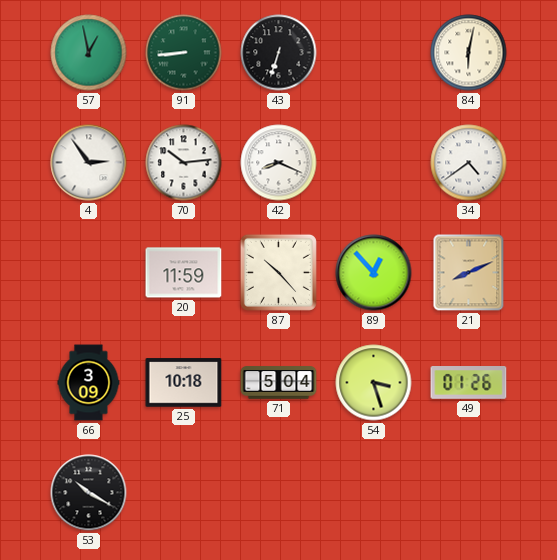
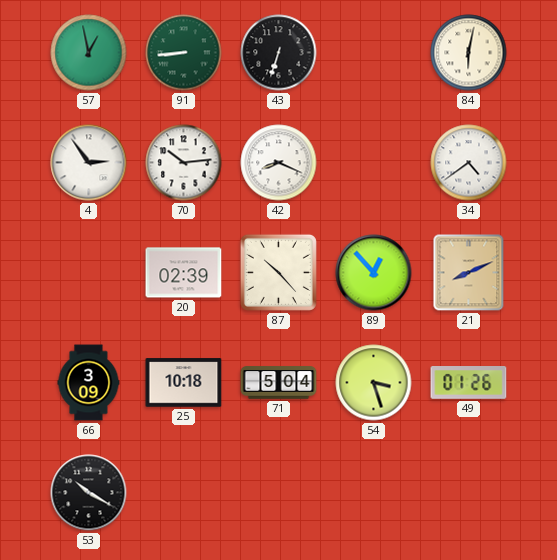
20: 11:59 -> 02:39
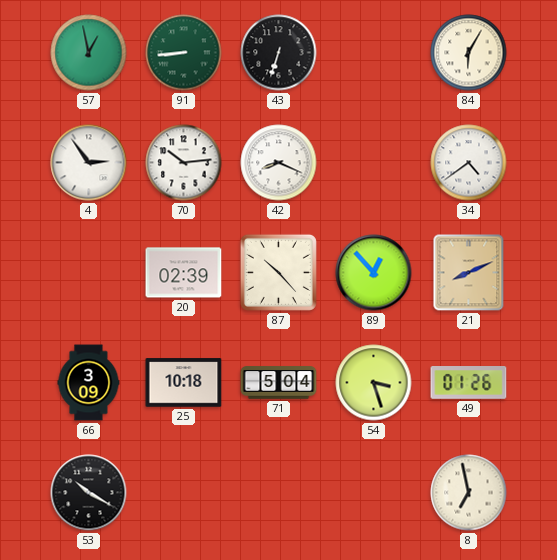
84: 6:02 -> 6:05
8: none -> 6:58
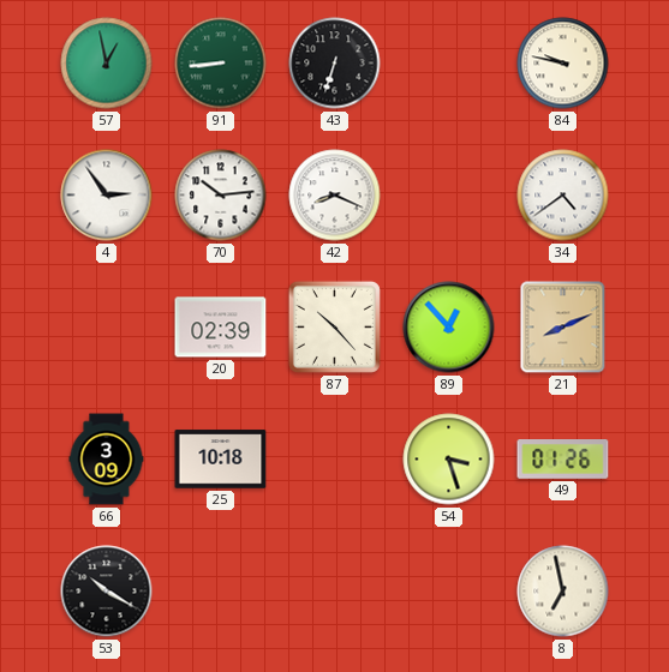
84: 6:05 -> 9:47
71: 5:04 -> none
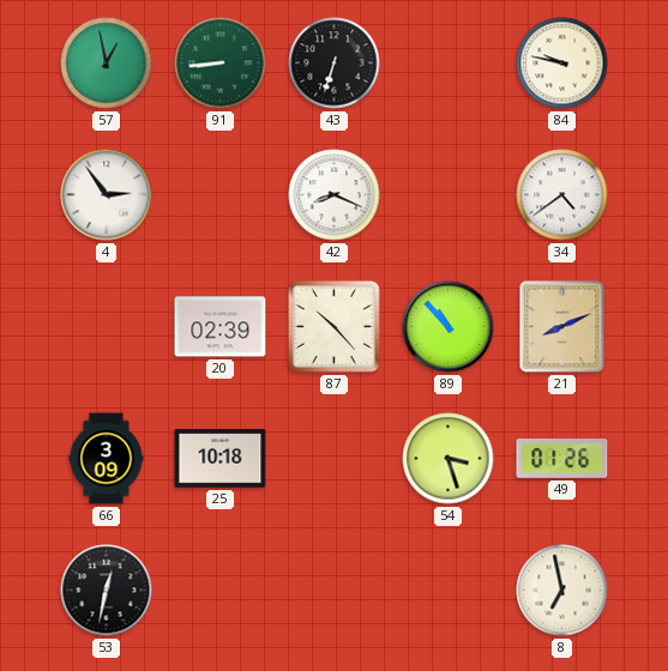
70: 10:14 -> none
89: 12:53 -> 10:53
53: 10:20 -> 12:32
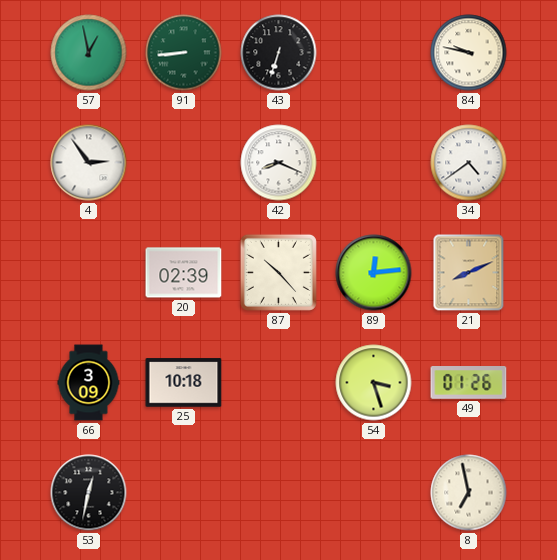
89: 10:53 -> 12:14
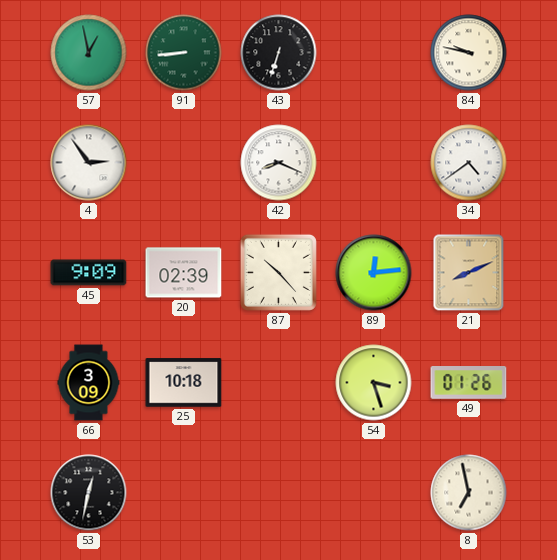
45: none -> 9:09
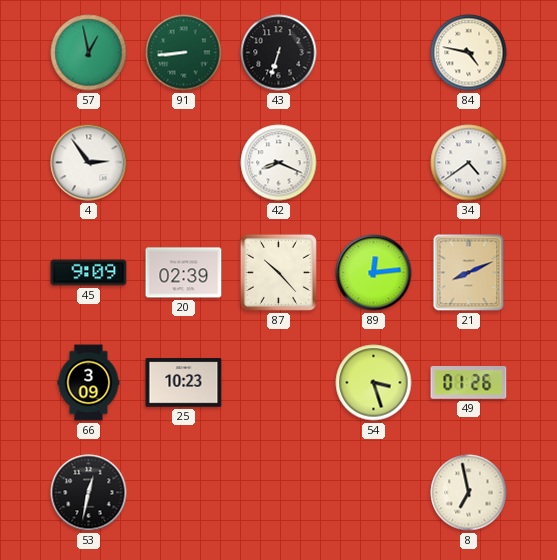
84: 9:47 -> 4:47
25: 10:18 -> 10:23
